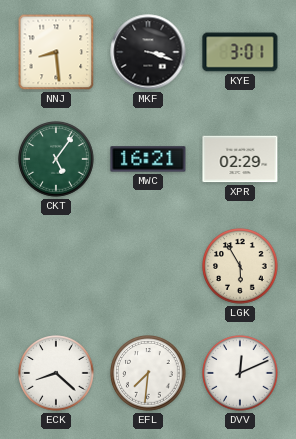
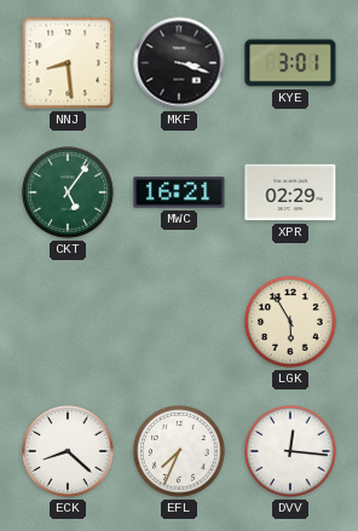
EFL: 7:31 -> 7:34
DVV: 12:11 -> 12:16
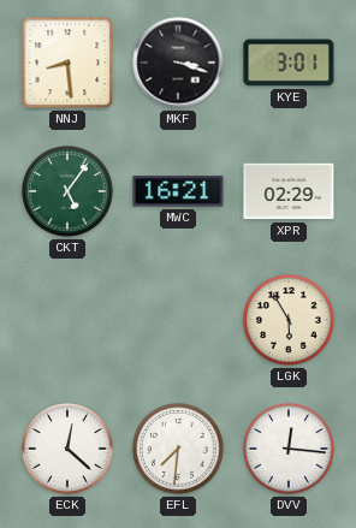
ECK: 8:22 -> 12:22
EFL: 7:34 -> 7:31
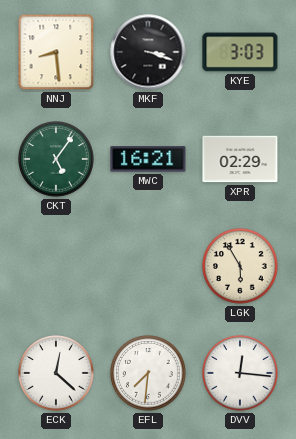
KYE: 3:01 -> 3:03
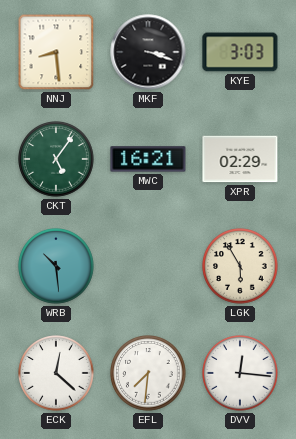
WRB: none -> 10:29
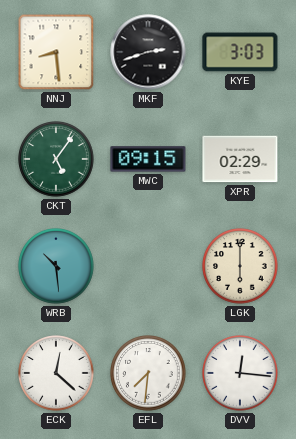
MKF: 3:18 -> 2:42
MWC: 16:21 -> 09:15
LGK: 5:55 -> 6:00
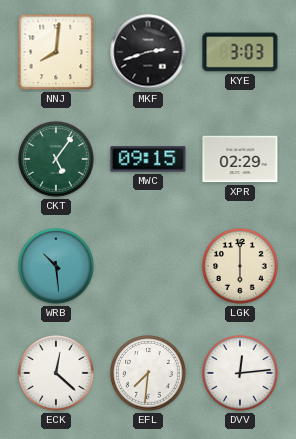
NNJ: 8:29 -> 8:01
DVV: 12:16 -> 12:14
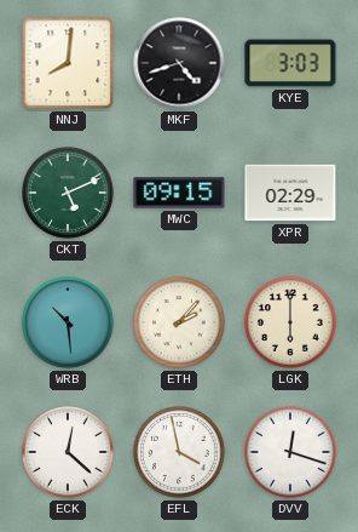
MKF: 2:42 -> 4:42
CKT: 5:06 -> 5:11
ETH: none -> 2:07
EFL: 7:31 -> 3:58
DVV: 12:14 -> 12:18
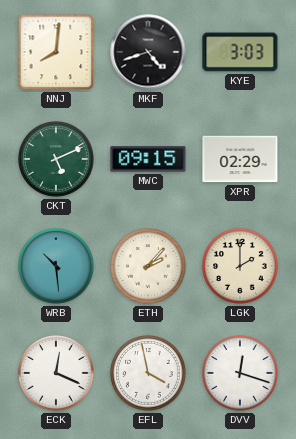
LGK: 6:00 -> 2:00
ECK: 12:22 -> 12:19
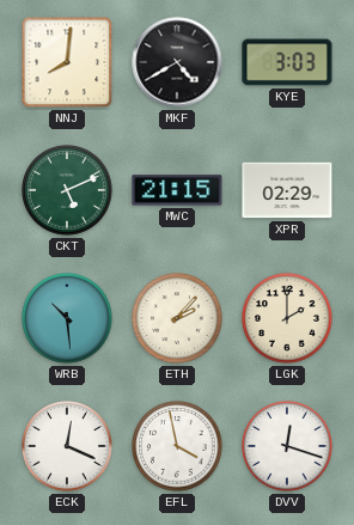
MKF: 4:42 -> 4:40
MWC: 09:15 -> 21:15
